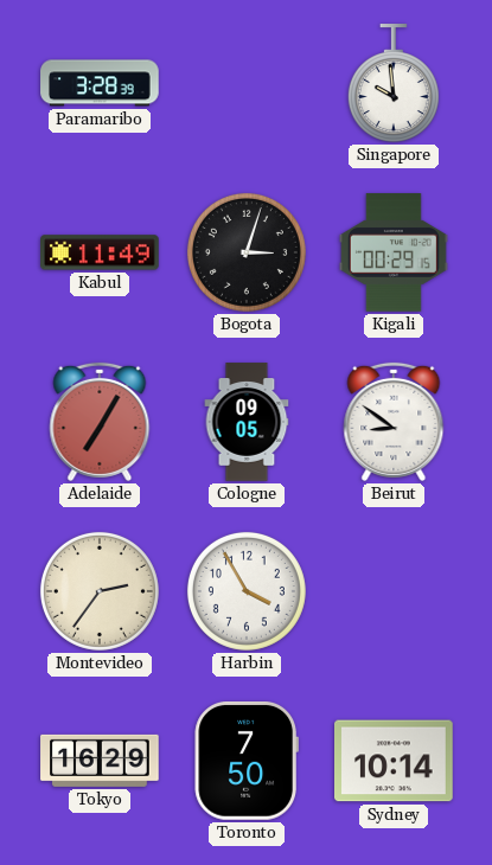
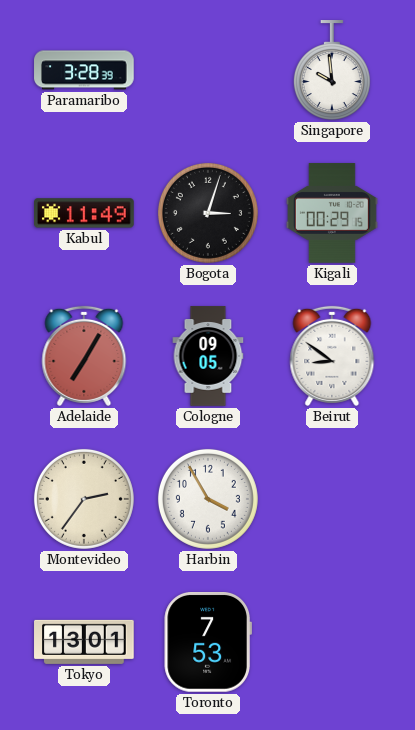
Tokyo: 16:29 -> 13:01
Toronto: 7:50 -> 7:53
Sydney: 10:14 -> none
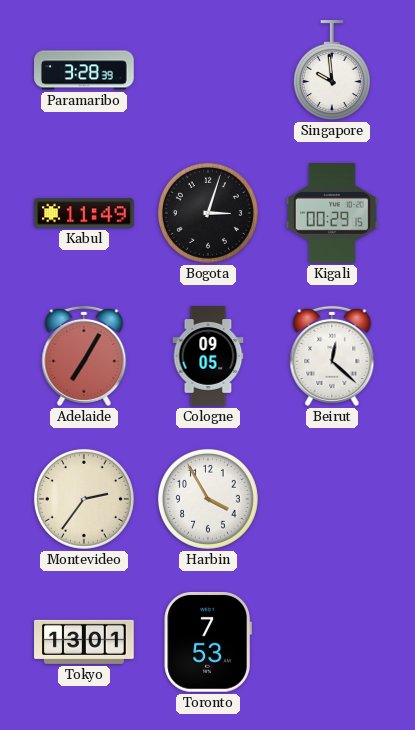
Beirut: 8:51 -> 12:22
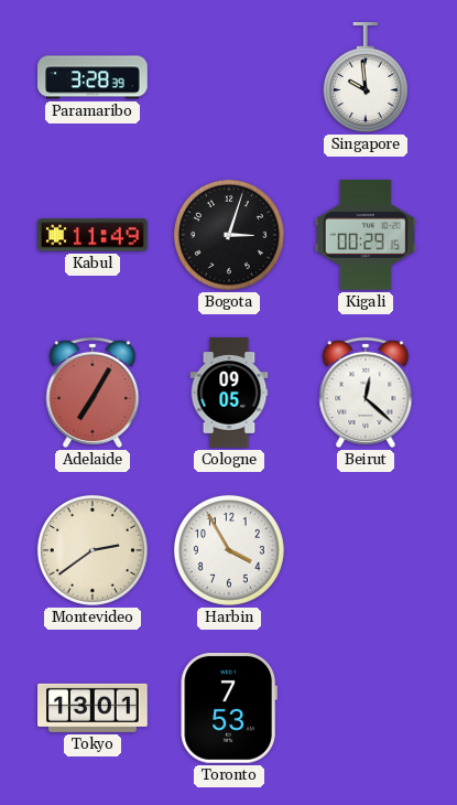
Montevideo: 2:36 -> 2:39
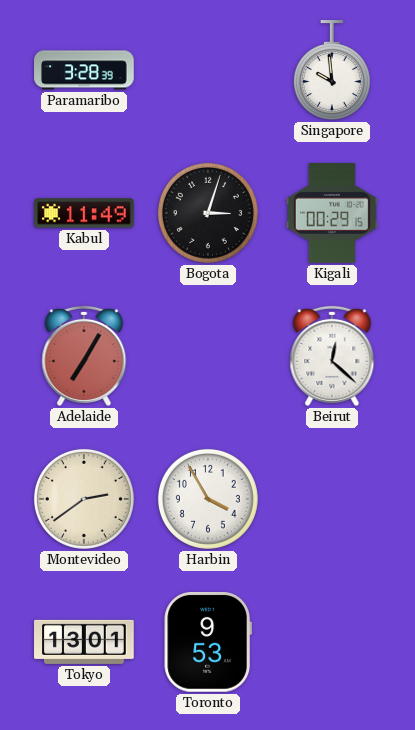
Cologne: 09:05 -> none
Toronto: 7:53 -> 9:53
